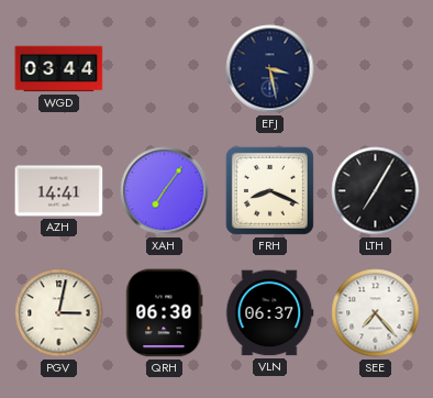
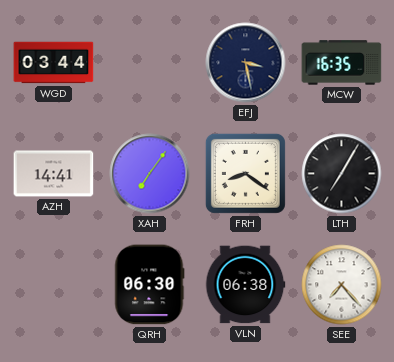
MCW: none -> 16:35
FRH: 8:19 -> 8:21
PGV: 3:02 -> none
VLN: 06:37 -> 06:38
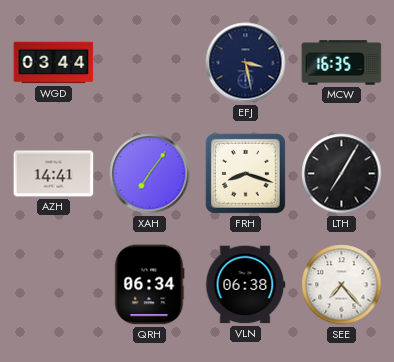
FRH: 8:21 -> 8:18
QRH: 06:30 -> 06:34
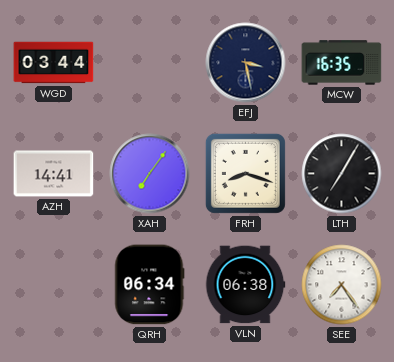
SEE: 7:23 -> 7:24
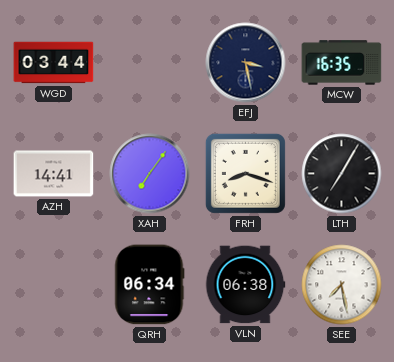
SEE: 7:24 -> 7:28
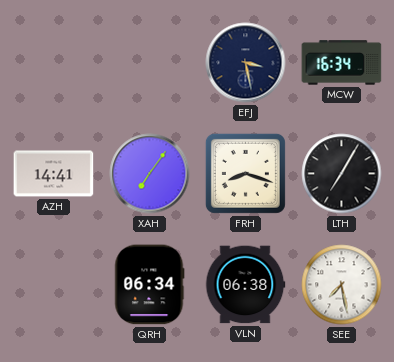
WGD: 03:44 -> none
MCW: 16:35 -> 16:34
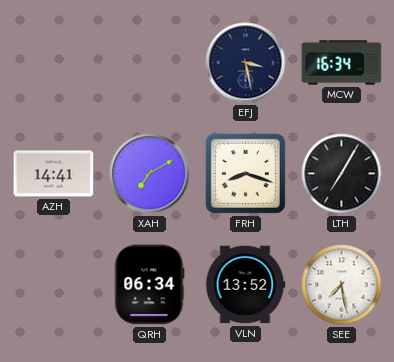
XAH: 7:06 -> 7:10
VLN: 06:38 -> 13:52
